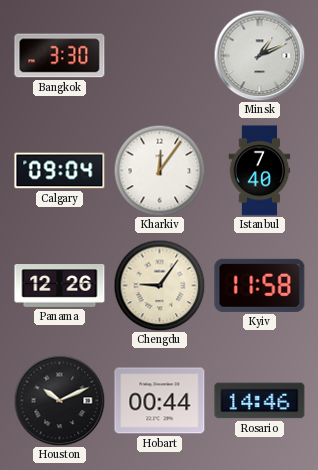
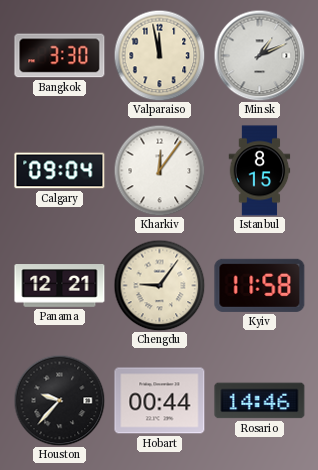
Valparaiso: none -> 11:58
Istanbul: 7:40 -> 8:15
Panama: 12:26 -> 12:21
Houston: 10:11 -> 9:37
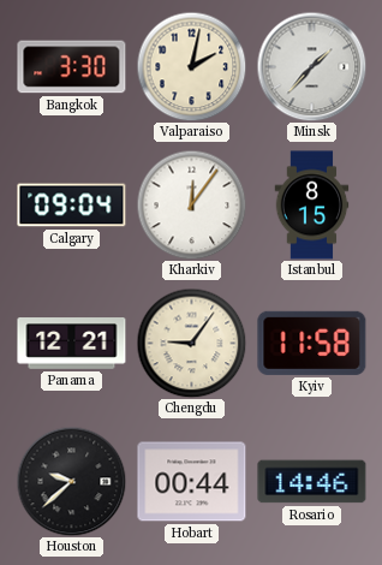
Valparaiso: 11:58 -> 2:02
Minsk: 1:11 -> 1:37
Houston: 9:37 -> 9:38
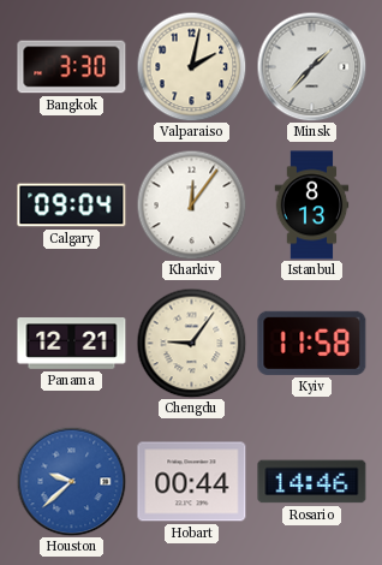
Istanbul: 8:15 -> 8:13
Houston dial: black -> blue
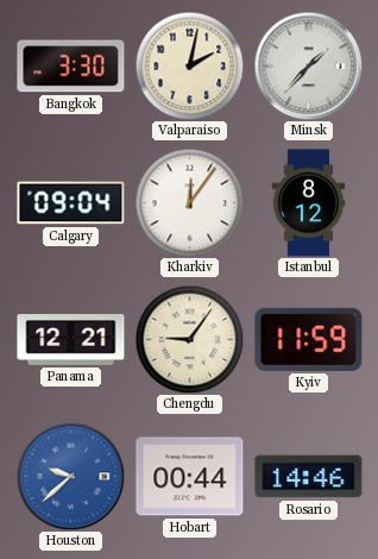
Istanbul: 8:13 -> 8:12
Kyiv: 11:58 -> 11:59
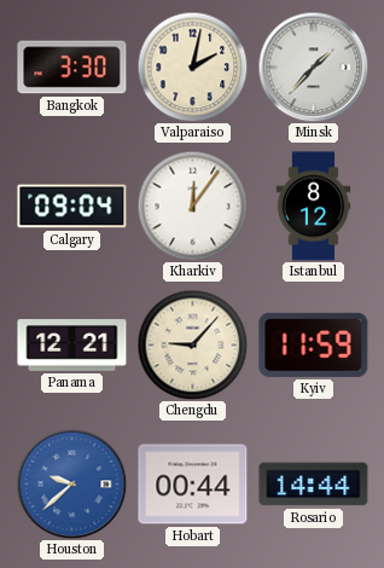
Chengdu: 9:06 -> 9:07
Rosario: 14:46 -> 14:44
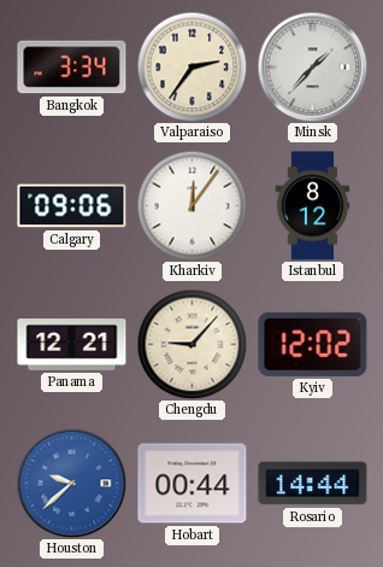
Bangkok: 3:30 -> 3:34
Valparaiso: 2:02 -> 2:36
Calgary: 09:04 -> 09:06
Kyiv: 11:59 -> 12:02
